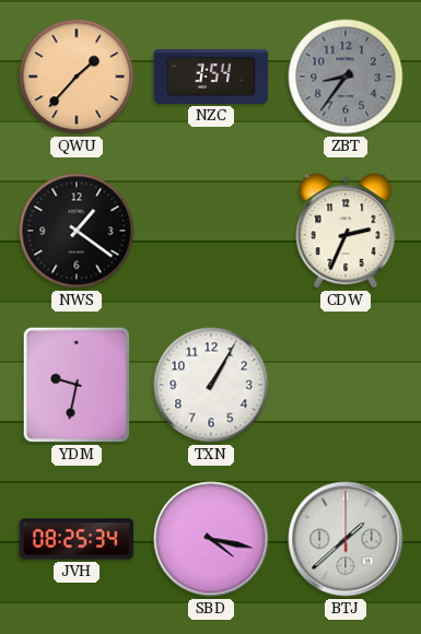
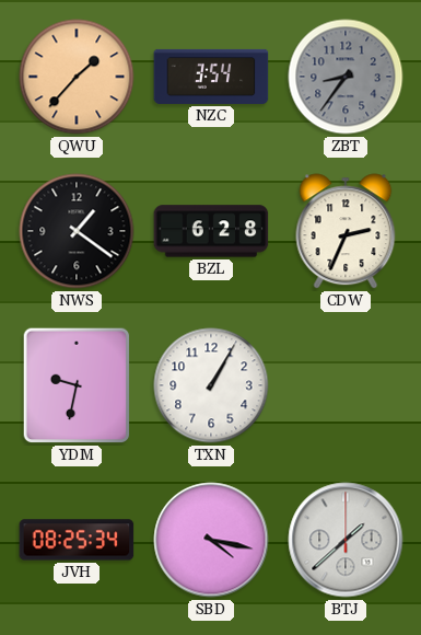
BZL: none -> 6:28
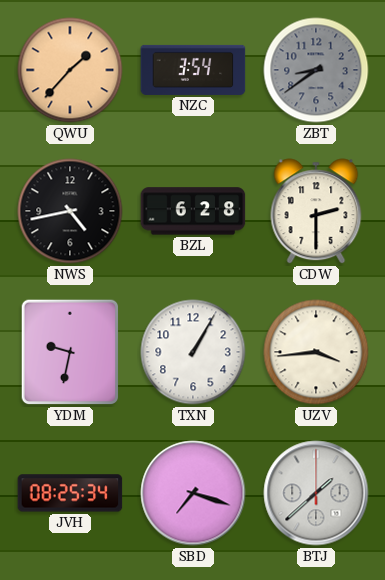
ZBT: 8:36 -> 8:39
NWS: 1:21 -> 4:43
CDW: 2:34 -> 2:30
UZV: none -> 3:44
SBD: 4:17 -> 7:18
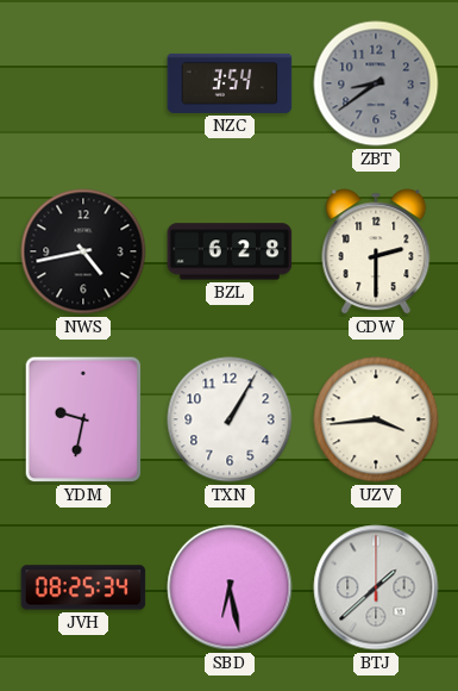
QWU: 1:37 -> none
SBD: 7:18 -> 6:28
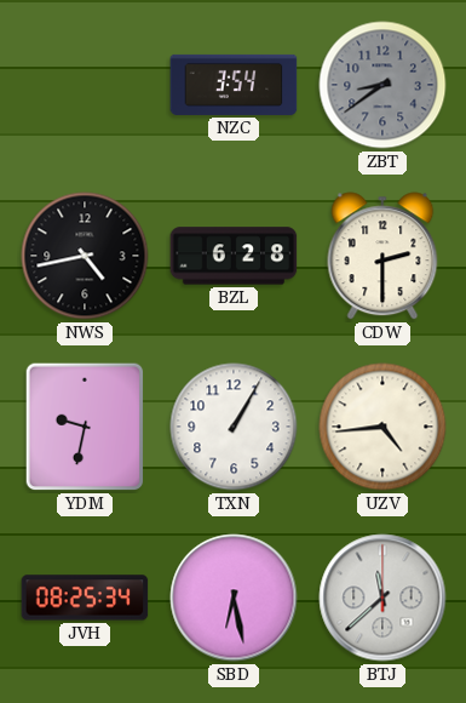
UZV: 3:44 -> 4:44
BTJ: 1:38 -> 11:38
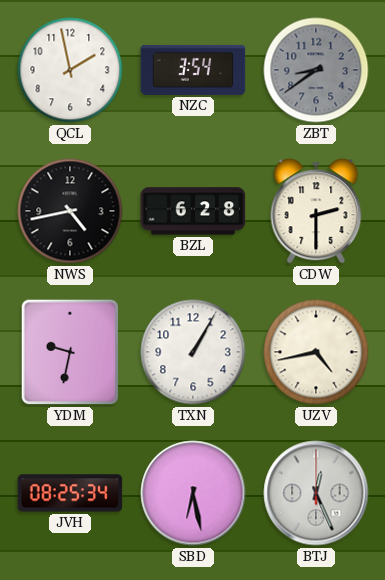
QCL: none -> 1:58
UZV: 4:44 -> 4:43
BTJ: 11:38 -> 12:26
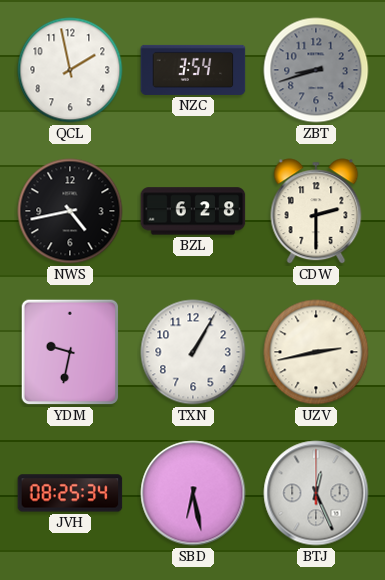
ZBT: 8:39 -> 8:42
UZV: 4:43 -> 2:43
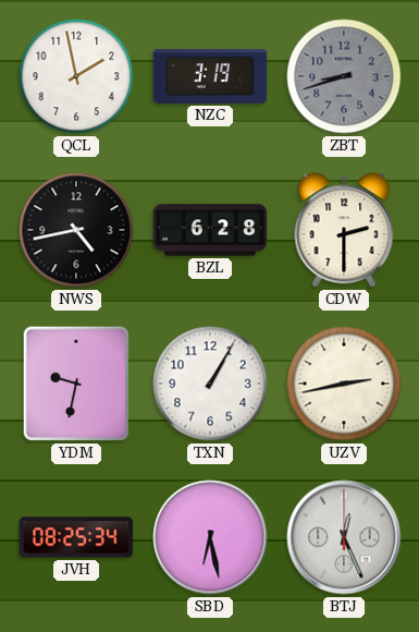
NZC: 3:54 -> 3:19
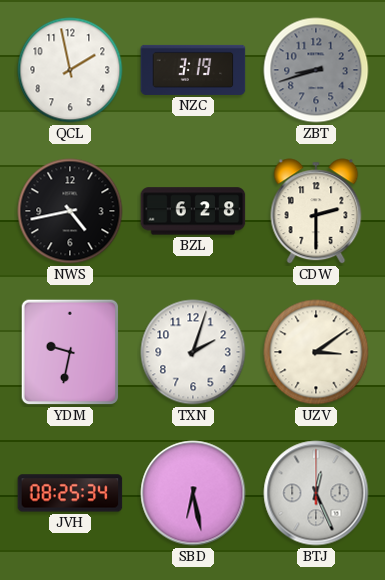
TXN: 1:05 -> 2:03
UZV: 2:43 -> 3:09
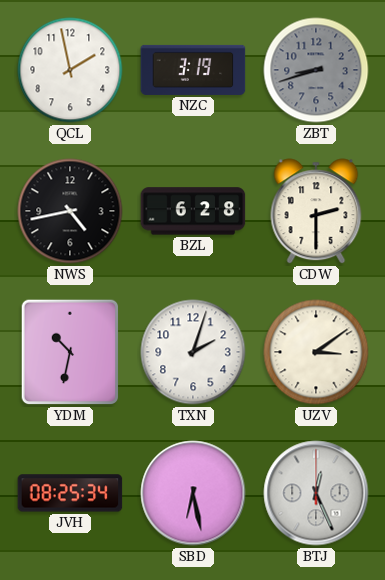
YDM: 9:32 -> 10:32
